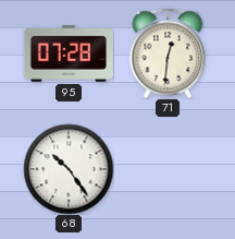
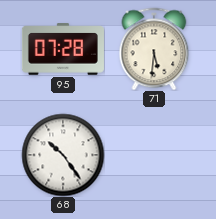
71: 12:31 -> 5:31
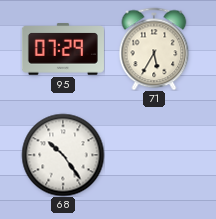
95: 07:28 -> 07:29
71: 5:31 -> 5:35
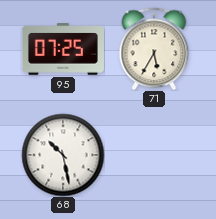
95: 07:29 -> 07:25
68: 10:24 -> 10:28
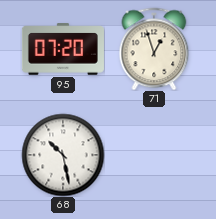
95: 07:25 -> 07:20
71: 5:35 -> 12:57
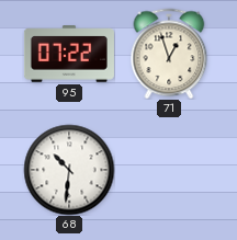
95: 07:20 -> 07:22
68: 10:28 -> 10:31
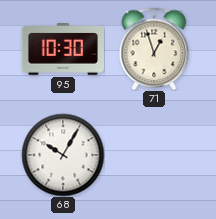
95: 07:22 -> 10:30
68: 10:31 -> 10:05
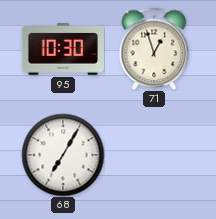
68: 10:05 -> 7:05
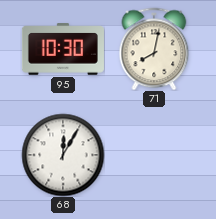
71: 12:57 -> 8:02
68: 7:05 -> 12:05
